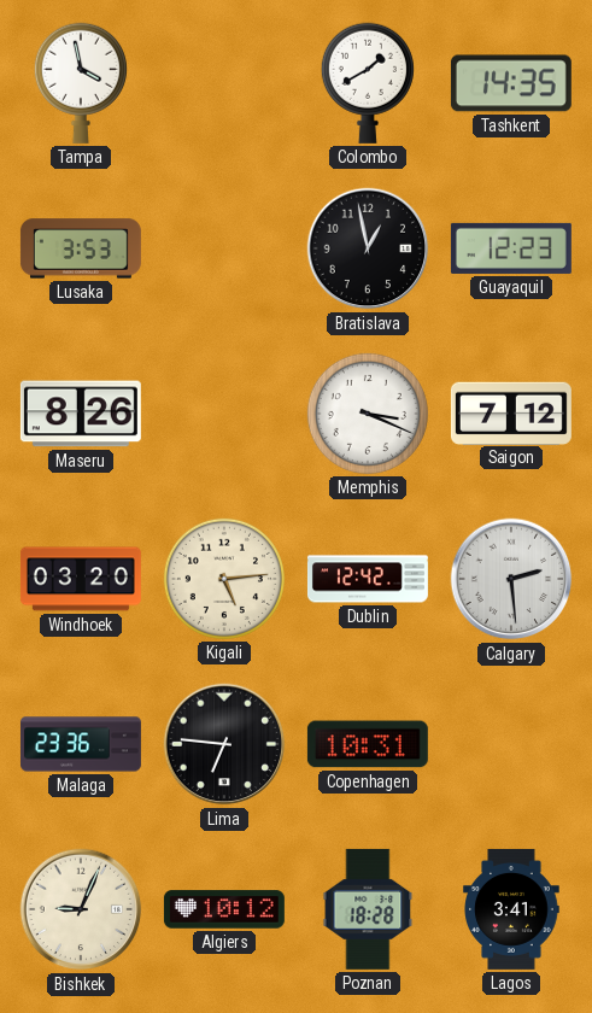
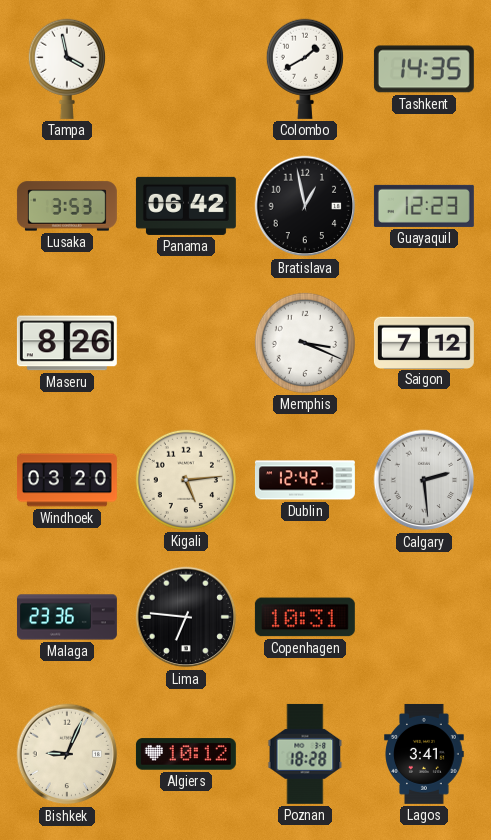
Panama: none -> 06:42
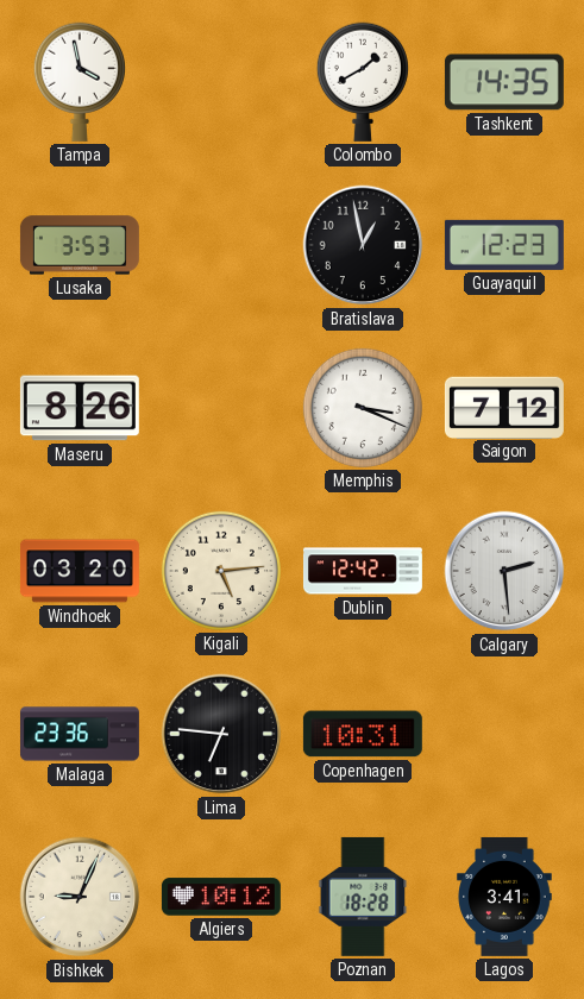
Panama: 06:42 -> none
